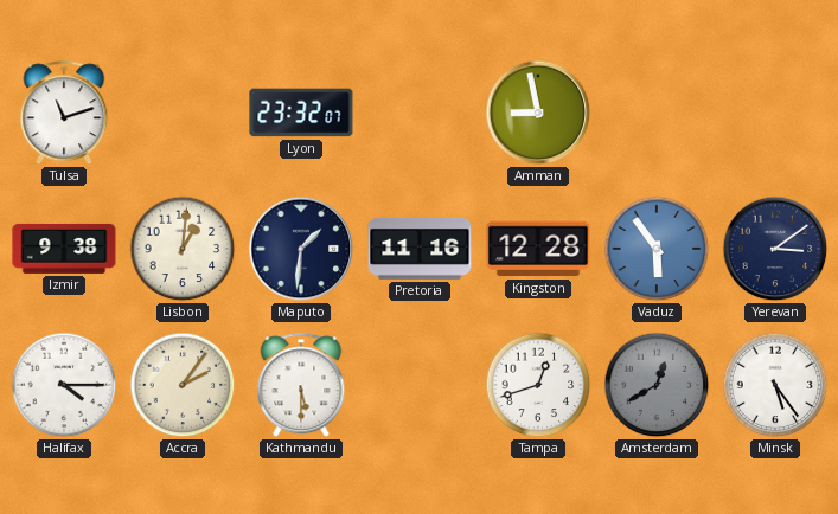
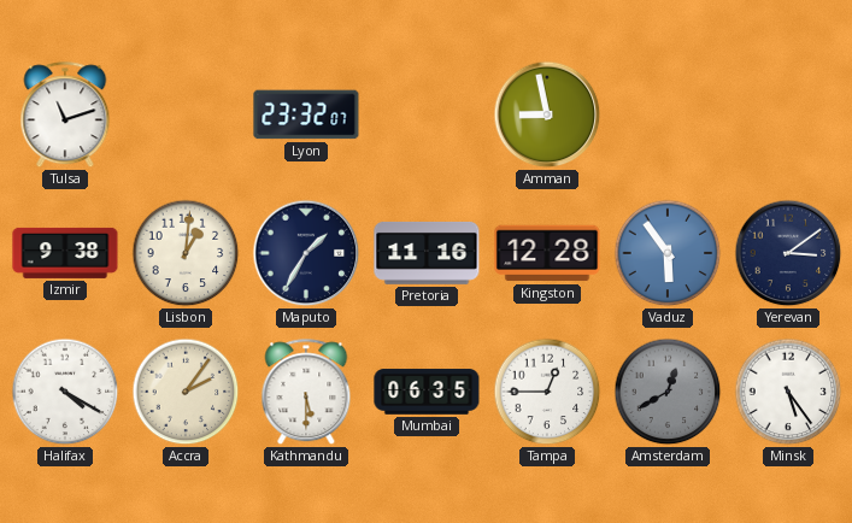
Maputo: 1:31 -> 1:35
Halifax: 4:15 -> 4:20
Mumbai: none -> 06:35
Tampa: 12:42 -> 12:45
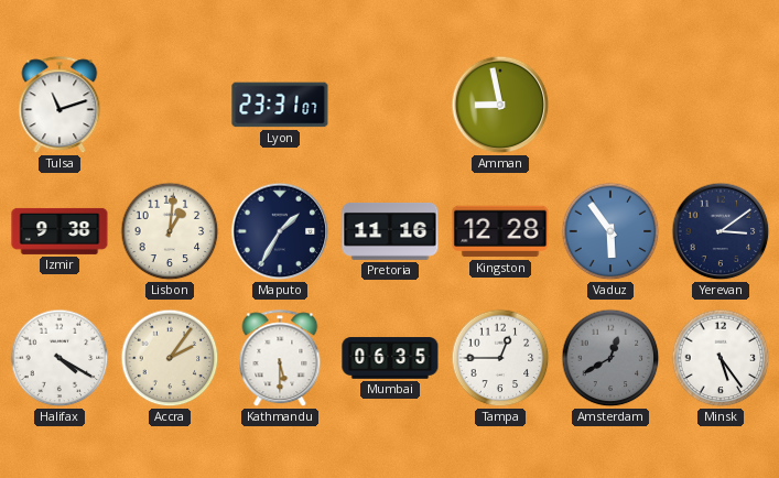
Lyon: 23:32 -> 23:31
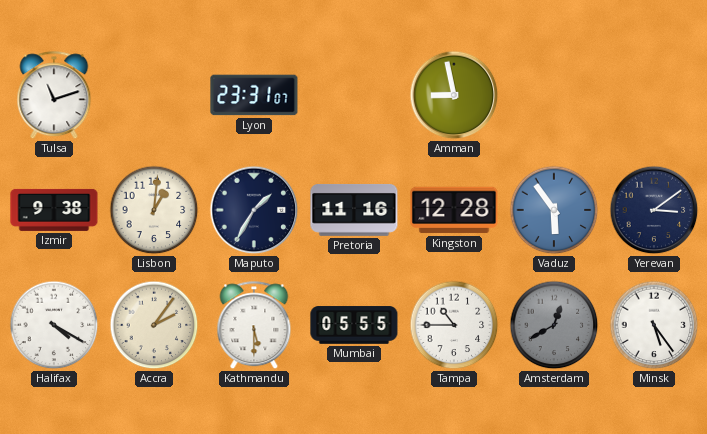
Mumbai: 06:35 -> 05:55
Tampa: 12:45 -> 10:45
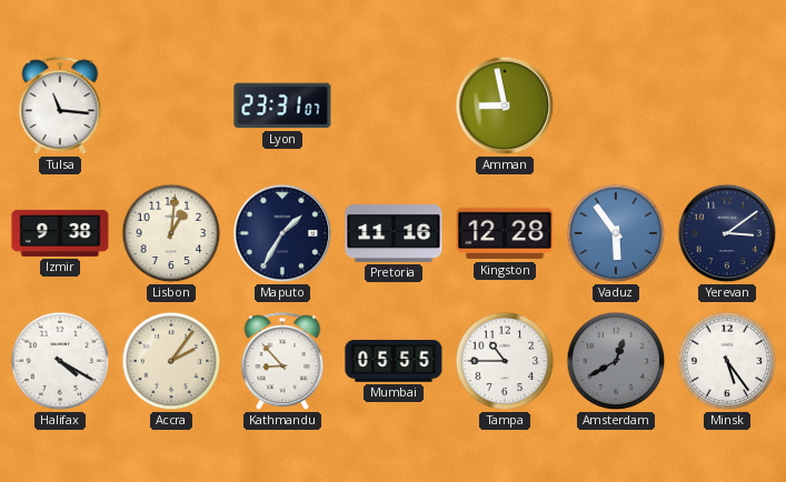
Tulsa: 11:12 -> 11:16
Kathmandu: 5:30 -> 8:53
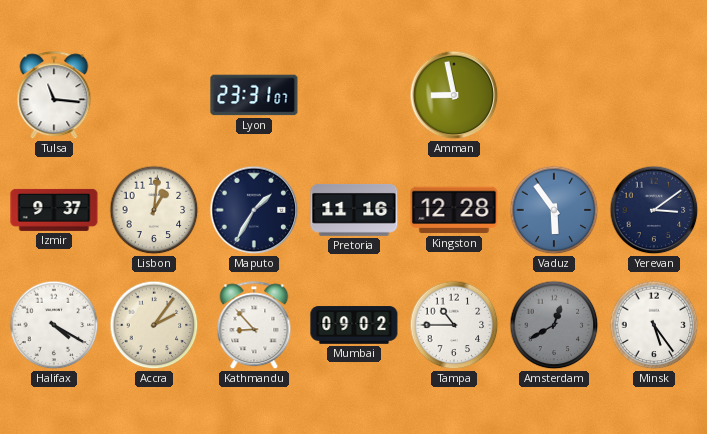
Izmir: 9:38 -> 9:37
Mumbai: 05:55 -> 09:02
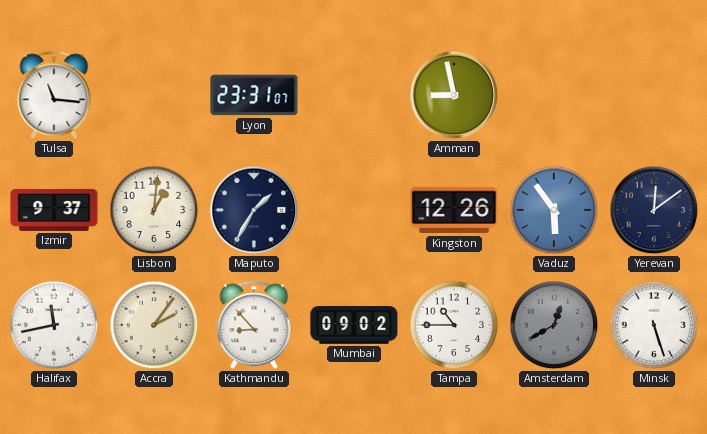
Pretoria: 11:16 -> none
Kingston: 12:28 -> 12:26
Yerevan: 3:09 -> 12:09
Halifax: 4:20 -> 11:43
Minsk: 5:24 -> 5:27
